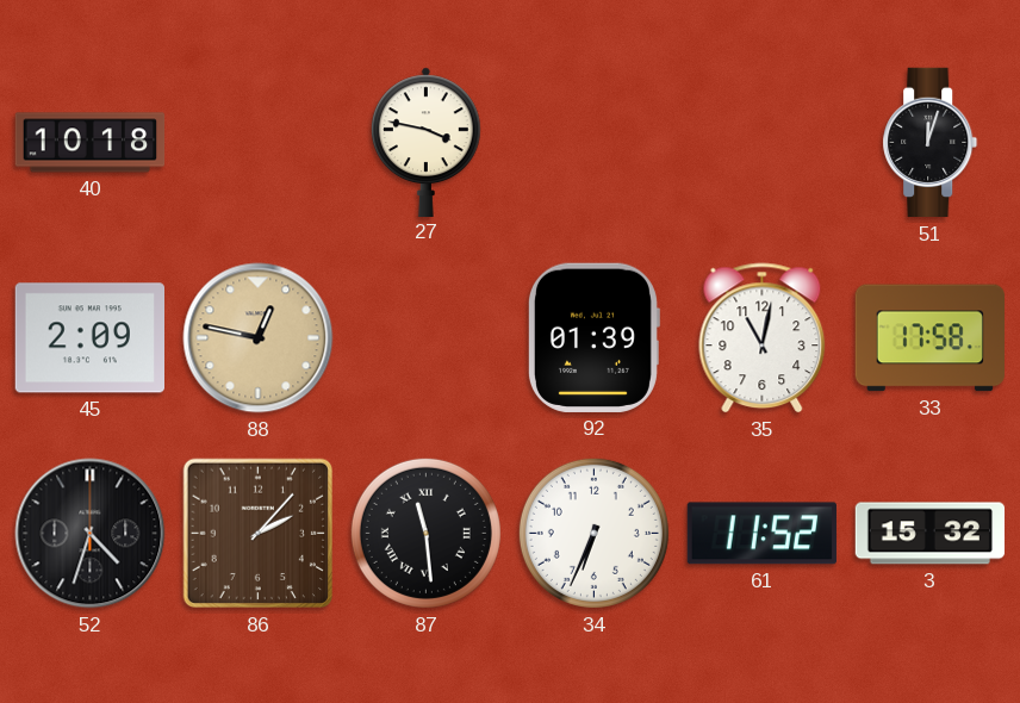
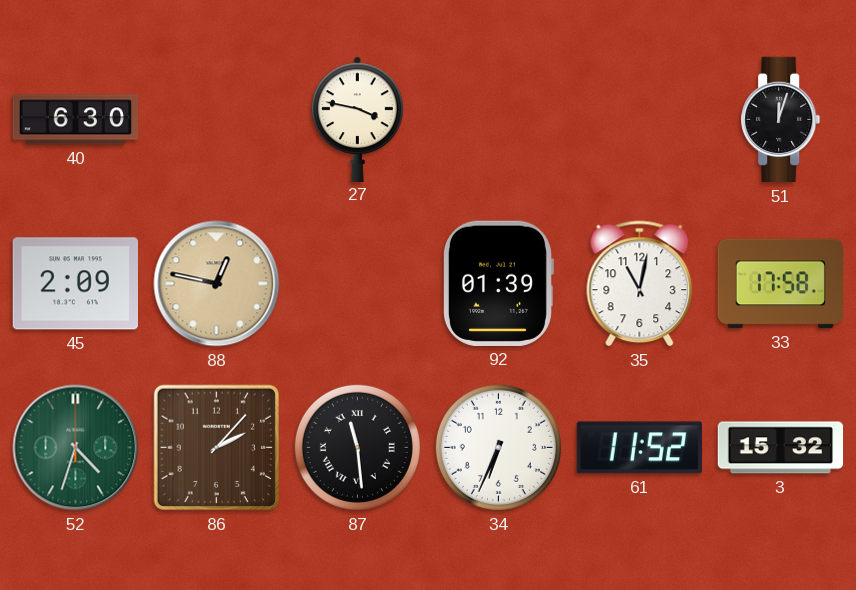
40: 10:18 -> 6:30
52 dial: black -> green
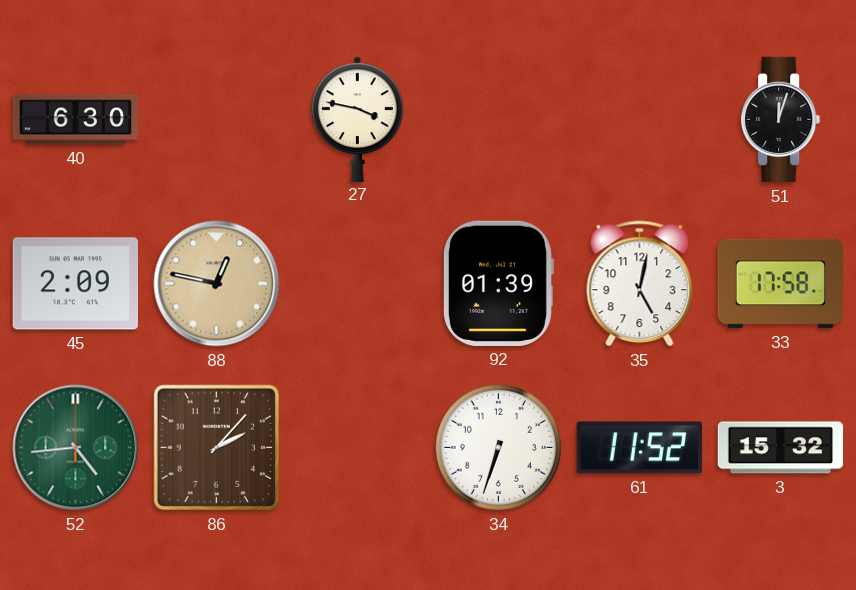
35: 11:02 -> 5:02
52: 4:33 -> 4:44
87: 11:29 -> none
34: 6:34 -> 6:33
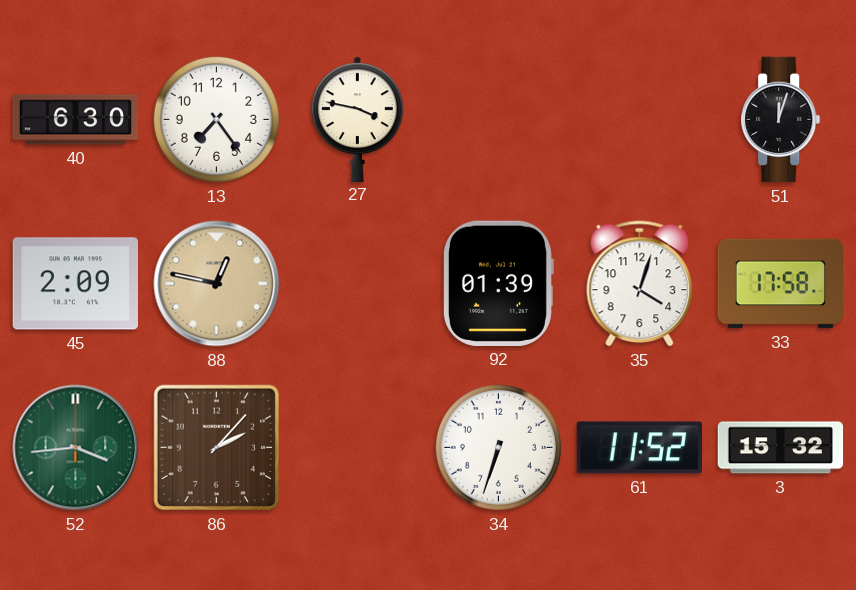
13: none -> 7:24
35: 5:02 -> 4:03
52: 4:44 -> 3:44
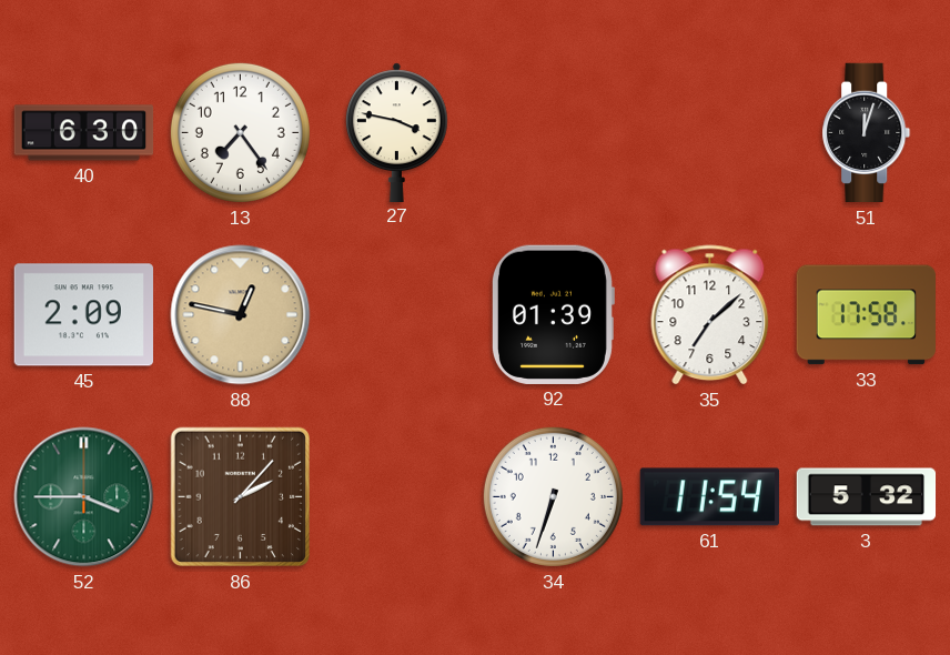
35: 4:03 -> 7:08
52: 3:44 -> 3:45
61: 11:52 -> 11:54
3: 15:32 -> 5:32
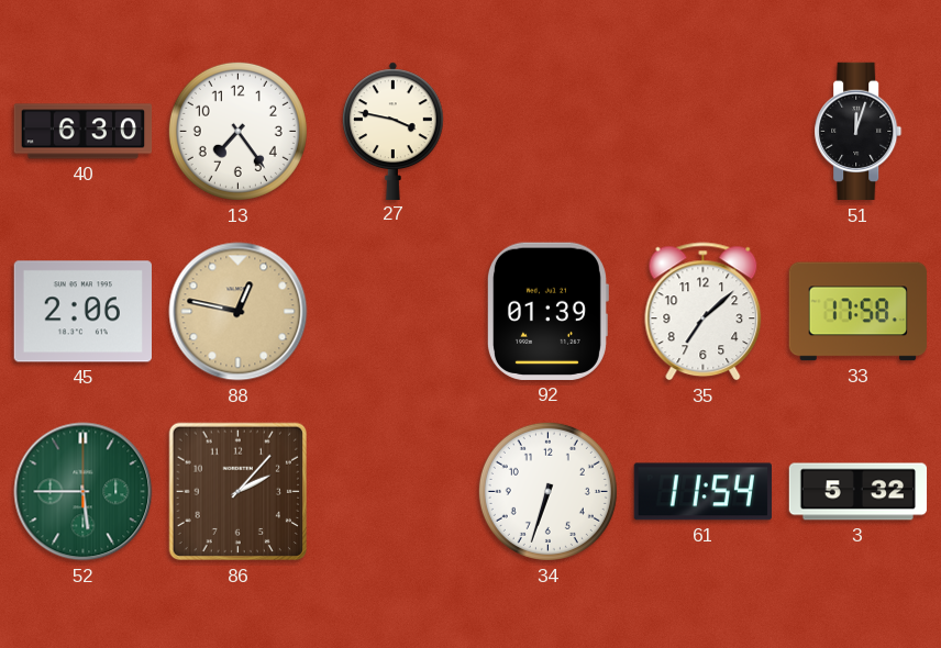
45: 2:09 -> 2:06
52: 3:45 -> 5:45
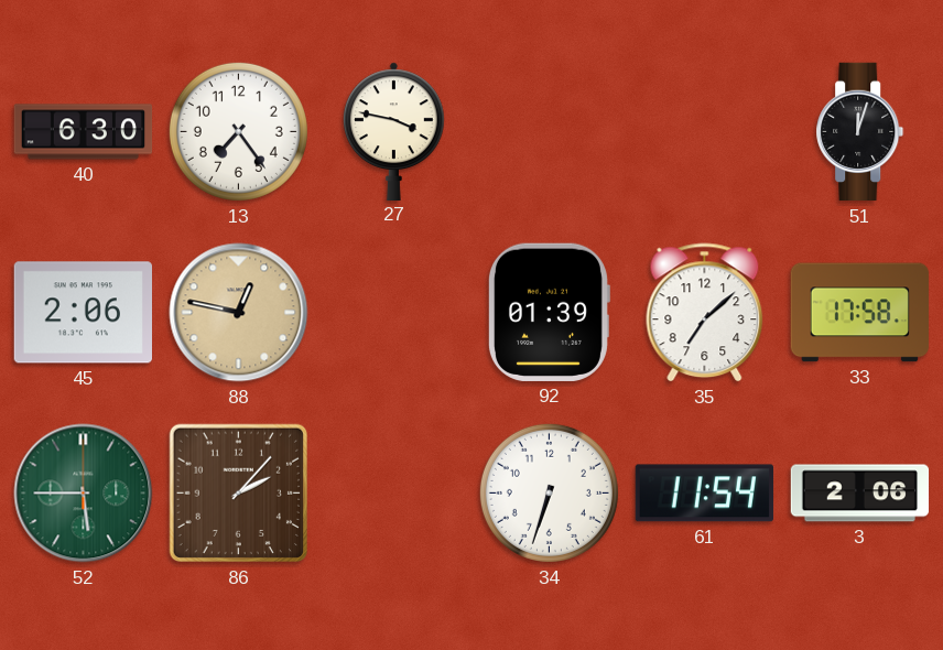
3: 5:32 -> 2:06
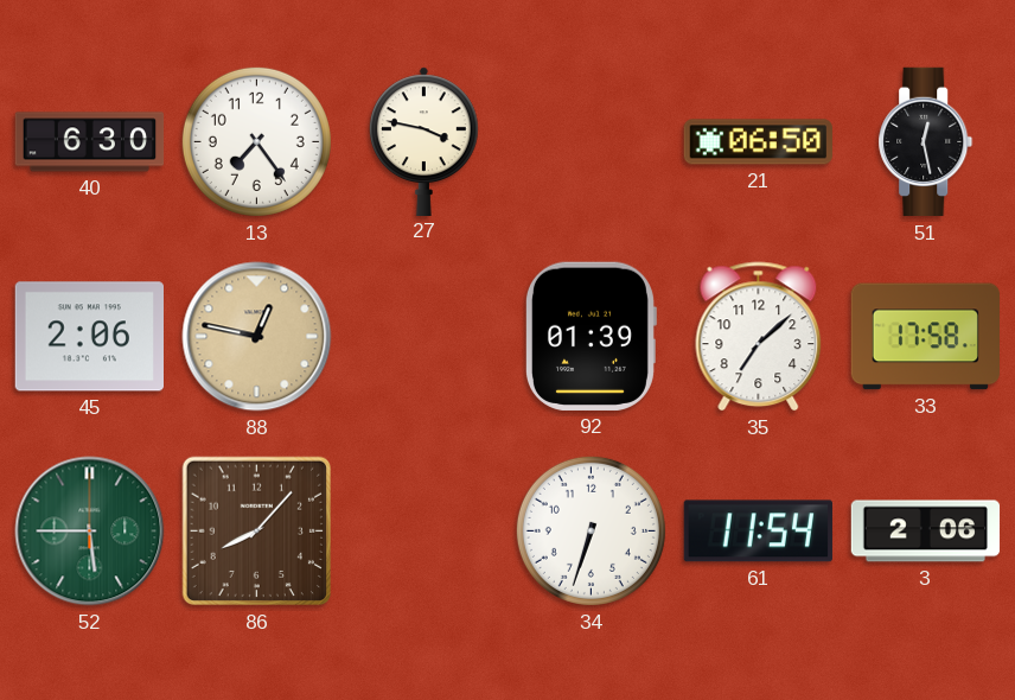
21: none -> 06:50
51: 12:03 -> 12:28
86: 2:07 -> 8:07
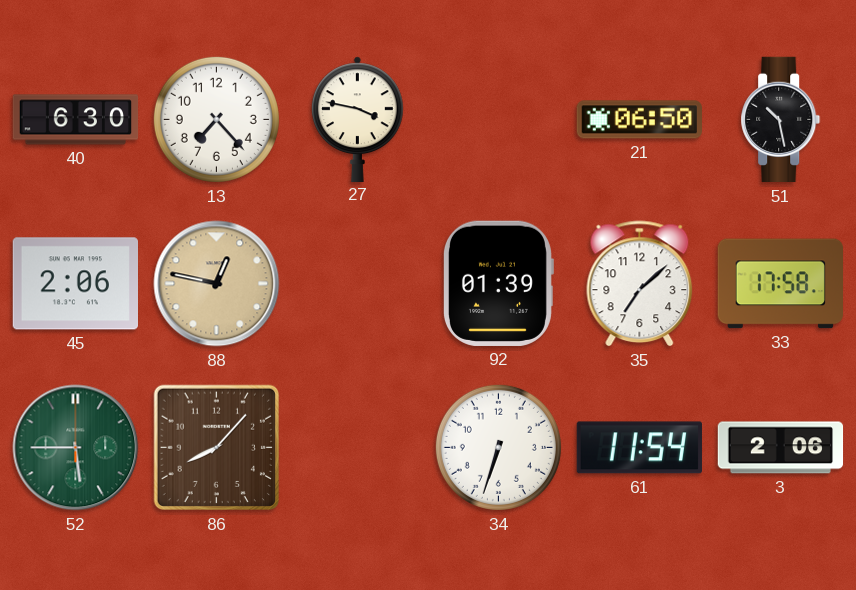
13: 7:24 -> 7:23
51: 12:28 -> 10:28
